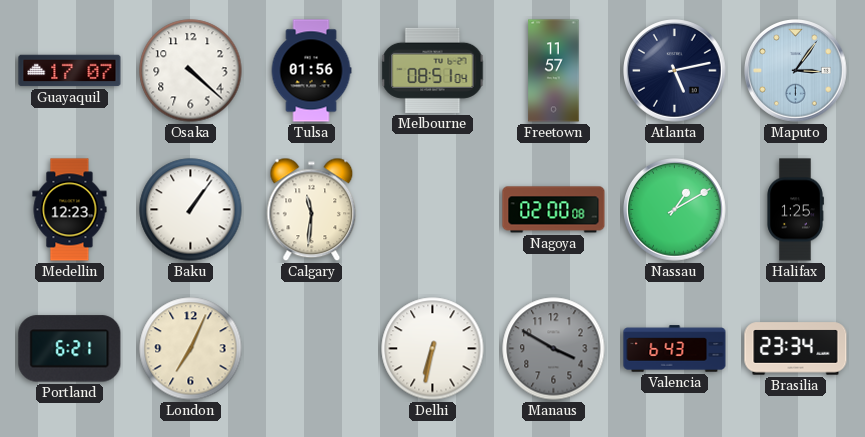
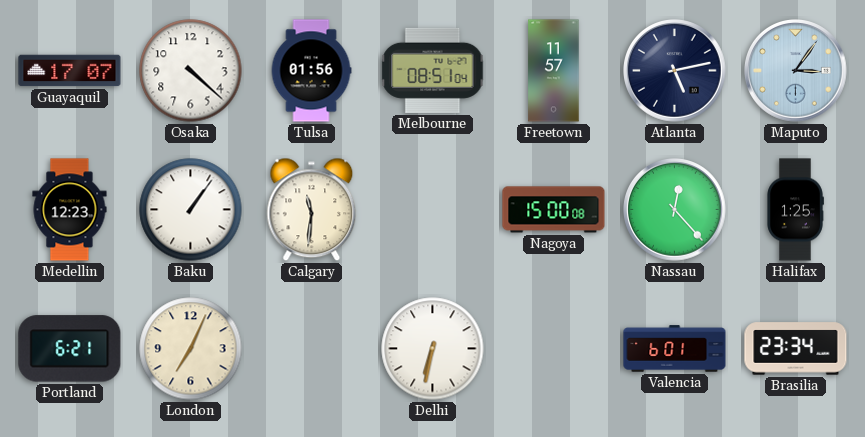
Nagoya: 02:00 -> 15:00
Nassau: 1:10 -> 12:23
Manaus: 3:50 -> none
Valencia: 6:43 -> 6:01
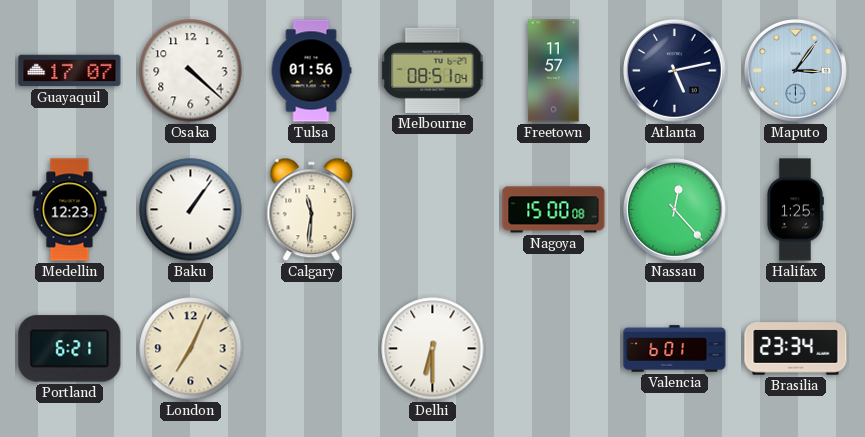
Delhi: 6:32 -> 6:30
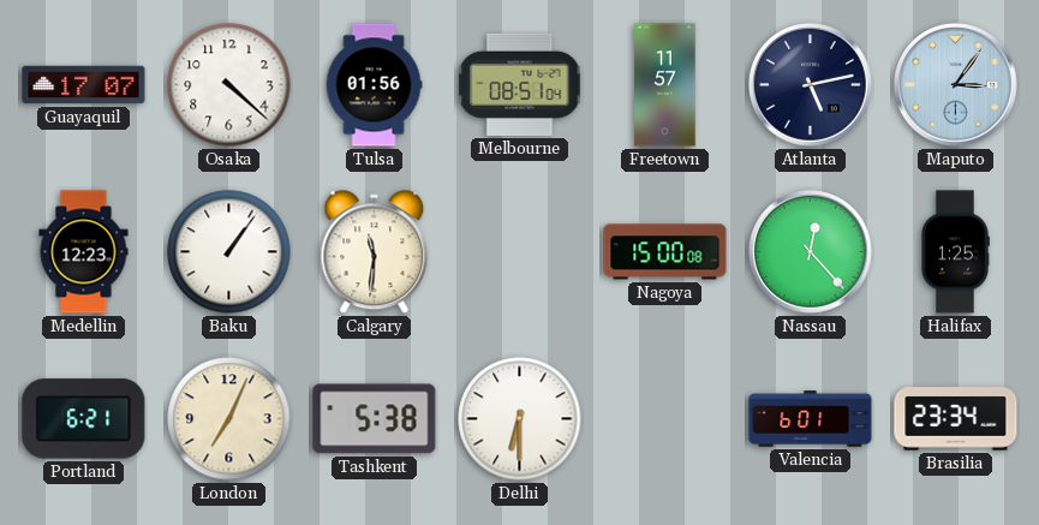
Tashkent: none -> 5:38
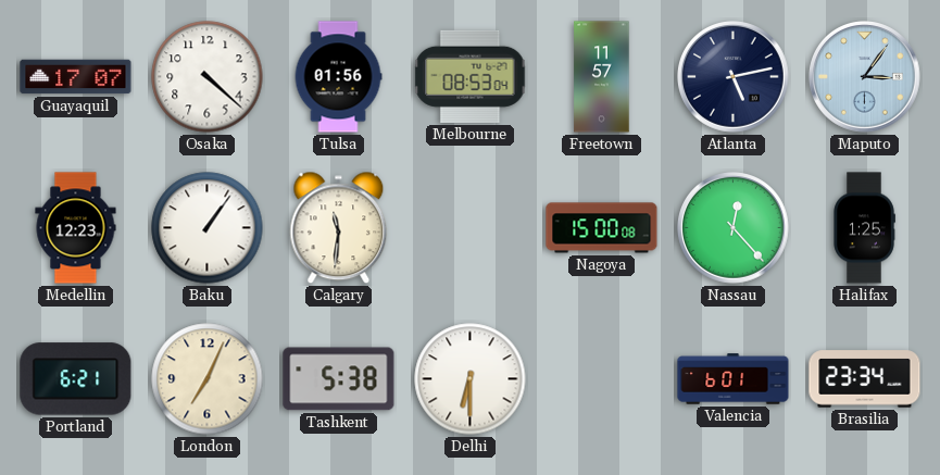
Melbourne: 08:51 -> 08:53
